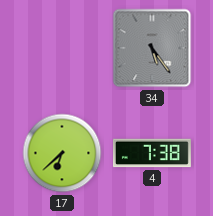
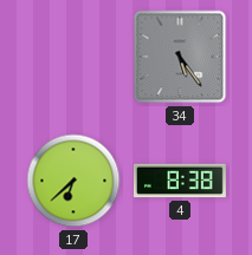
4: 7:38 -> 8:38
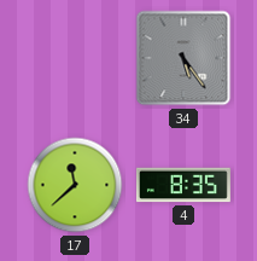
17: 6:38 -> 11:38
4: 8:38 -> 8:35
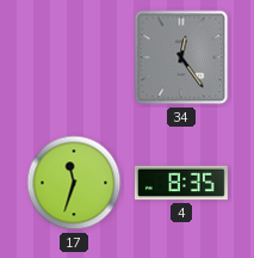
34: 5:24 -> 12:24
17: 11:38 -> 11:33
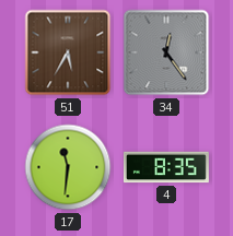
51: none -> 5:35
17: 11:33 -> 11:31
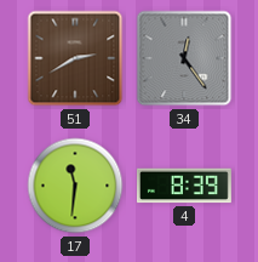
51: 5:35 -> 2:40
4: 8:35 -> 8:39
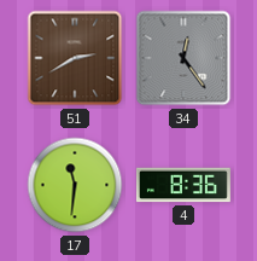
4: 8:39 -> 8:36
